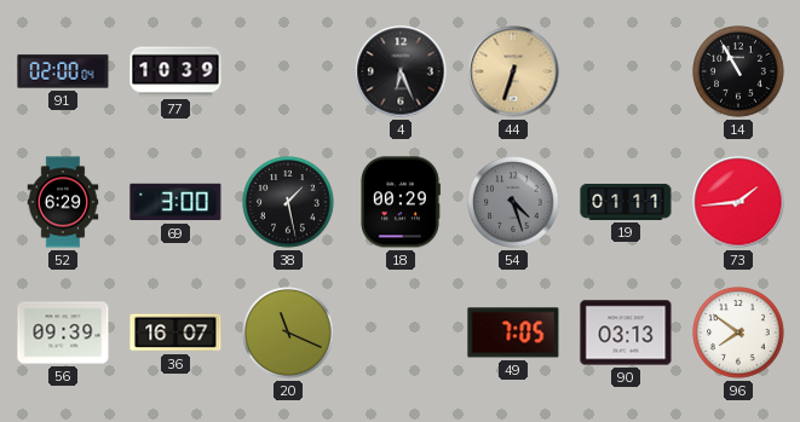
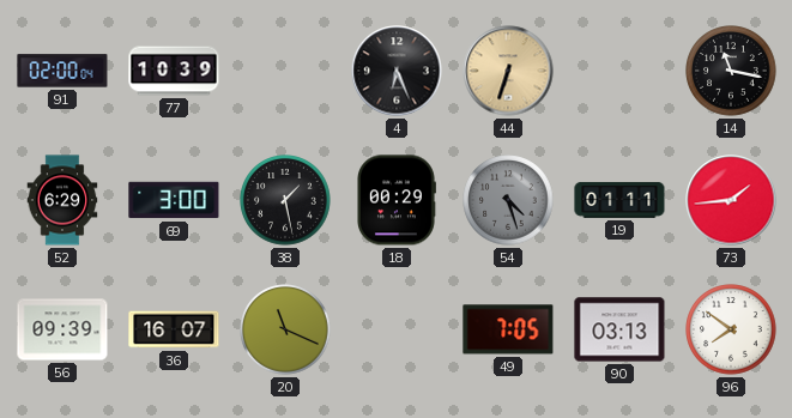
14: 10:55 -> 11:17
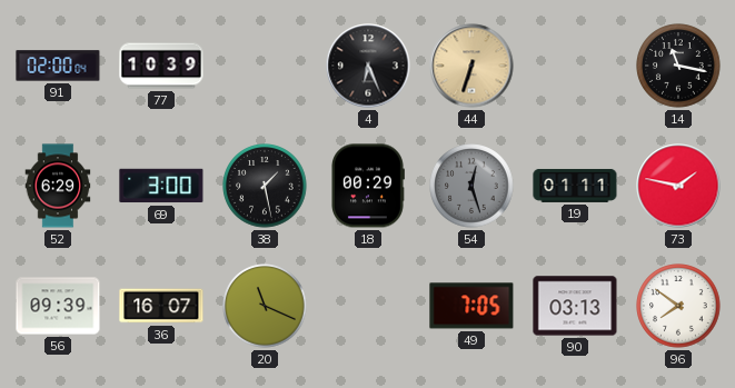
54: 4:27 -> 12:27
73: 1:44 -> 1:47
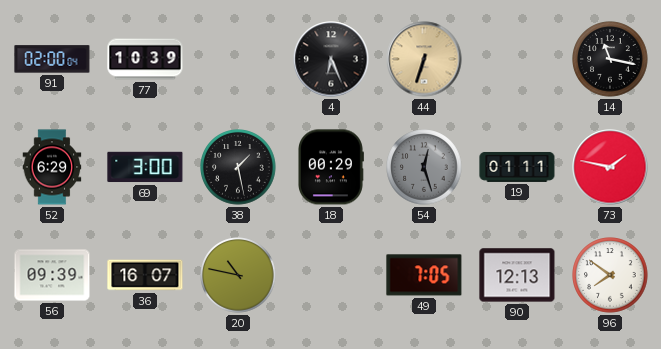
20: 11:19 -> 10:47
90: 03:13 -> 12:13
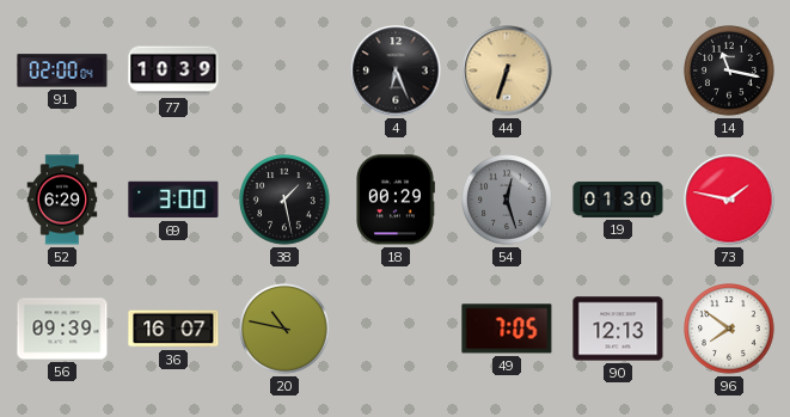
19: 01:11 -> 01:30
